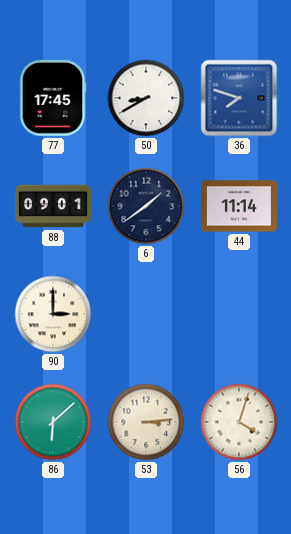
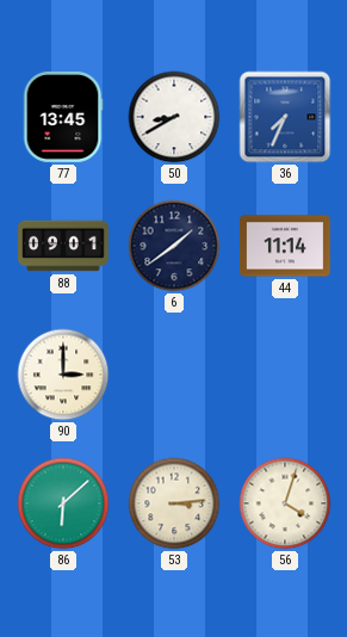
77: 17:45 -> 13:45
36: 7:48 -> 7:34
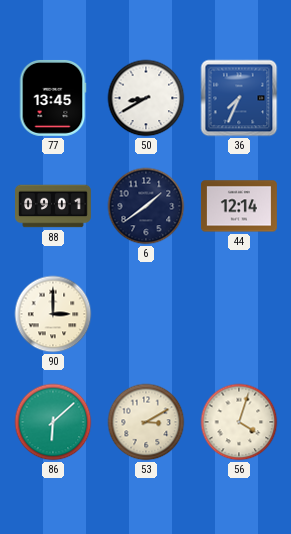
44: 11:14 -> 12:14
53: 3:14 -> 3:10
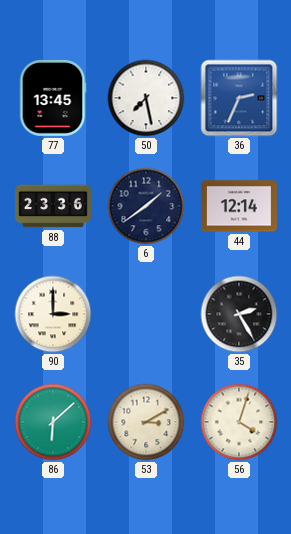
50: 8:40 -> 7:28
36: 7:34 -> 2:34
88: 09:01 -> 23:36
35: none -> 2:25
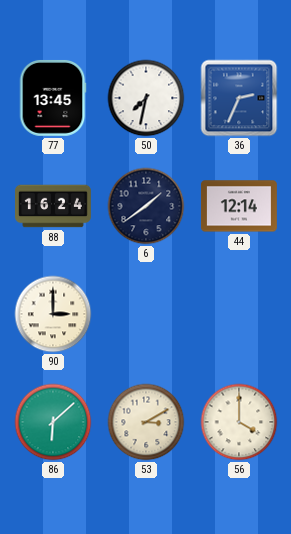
50: 7:28 -> 7:32
88: 23:36 -> 16:24
35: 2:25 -> none
56: 4:03 -> 4:00
